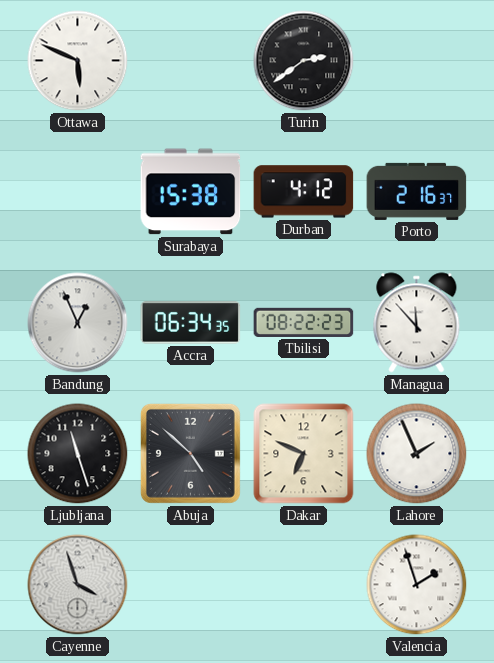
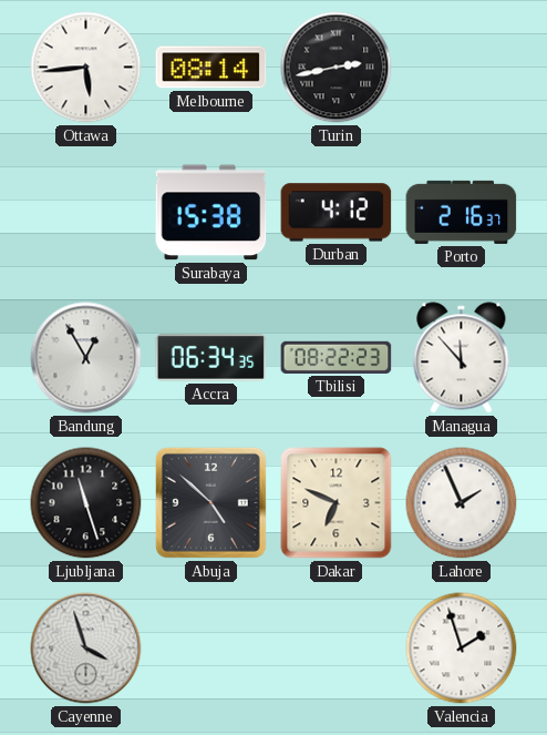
Ottawa: 5:49 -> 5:44
Melbourne: none -> 08:14
Turin: 2:39 -> 2:43
Bandung: 12:56 -> 12:55
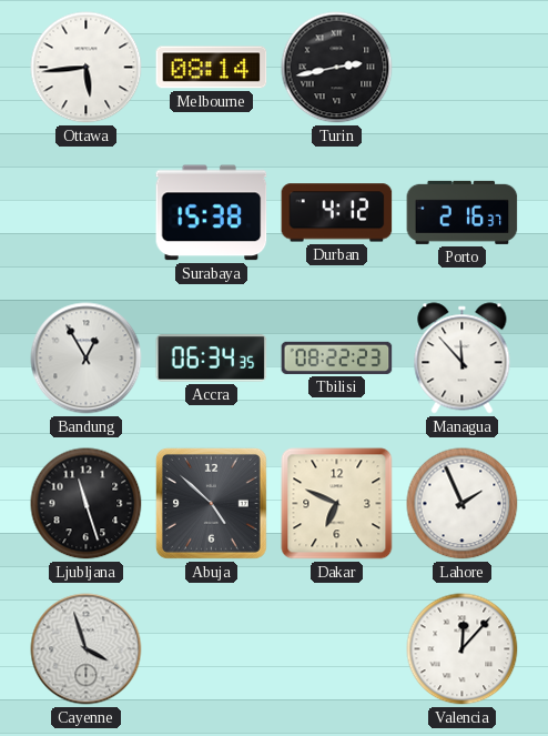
Valencia: 1:57 -> 12:07
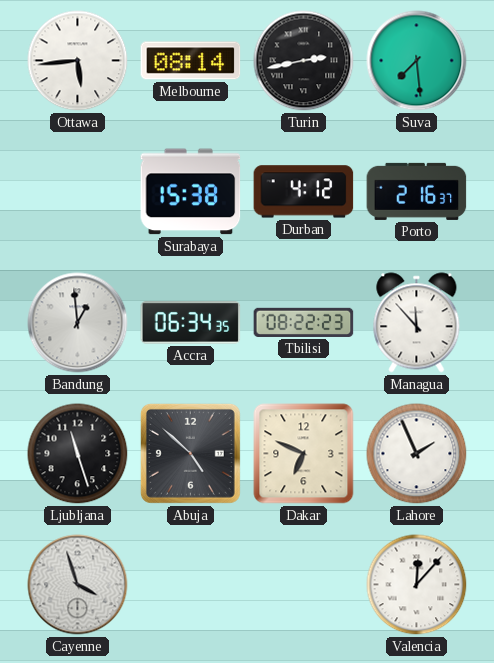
Suva: none -> 7:29
Bandung: 12:55 -> 12:59
